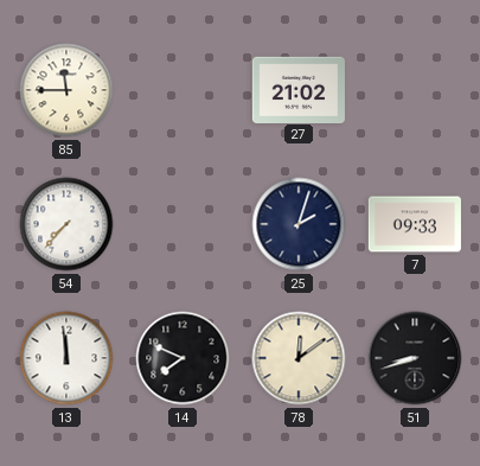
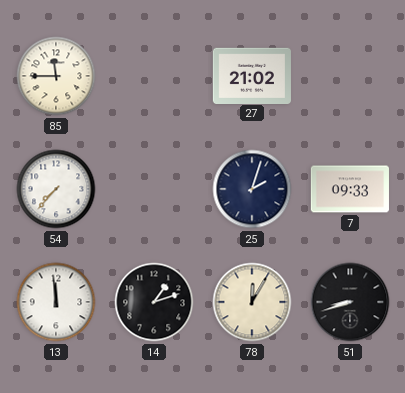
14: 7:49 -> 1:12
78: 12:09 -> 12:05
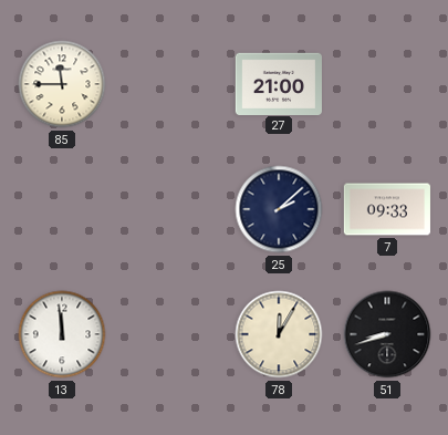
27: 21:02 -> 21:00
54: 7:37 -> none
25: 2:03 -> 2:08
14: 1:12 -> none
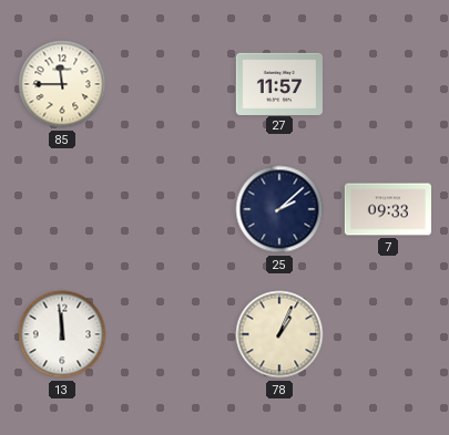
27: 21:00 -> 11:57
78: 12:05 -> 1:04
51: 8:42 -> none
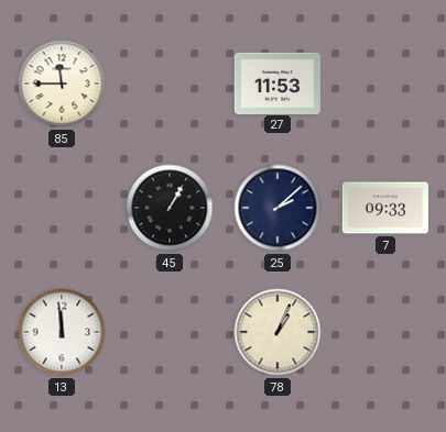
27: 11:57 -> 11:53
45: none -> 1:05
